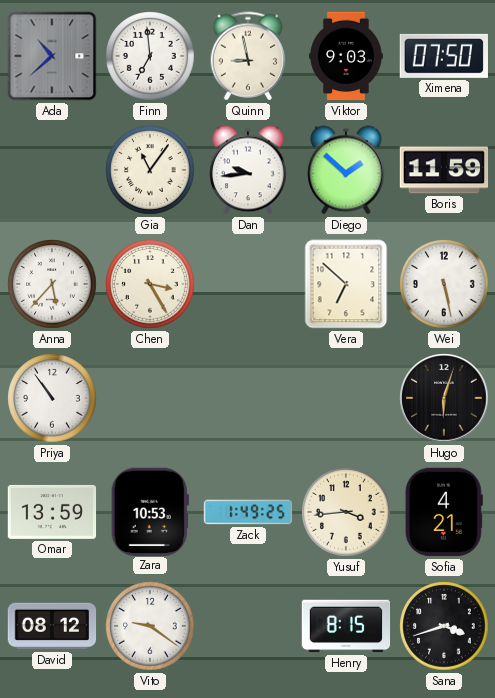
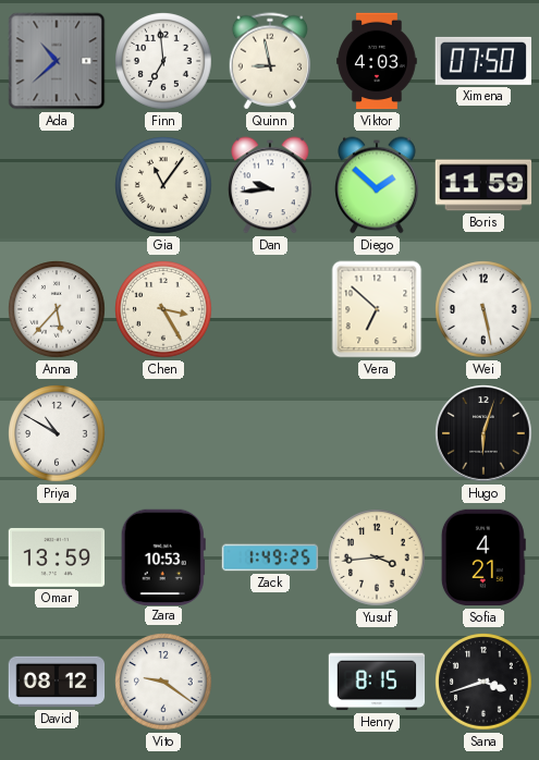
Viktor: 9:03 -> 4:03
Priya: 10:54 -> 10:50
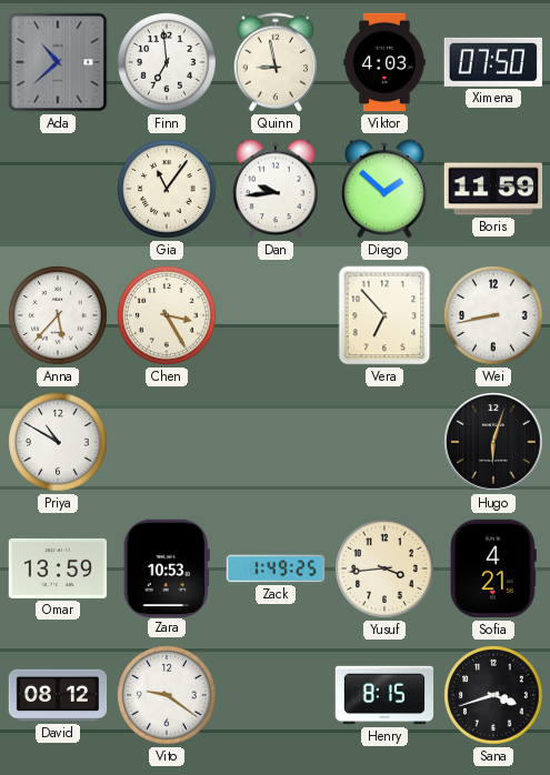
Vera: 6:52 -> 6:53
Wei: 5:28 -> 8:43
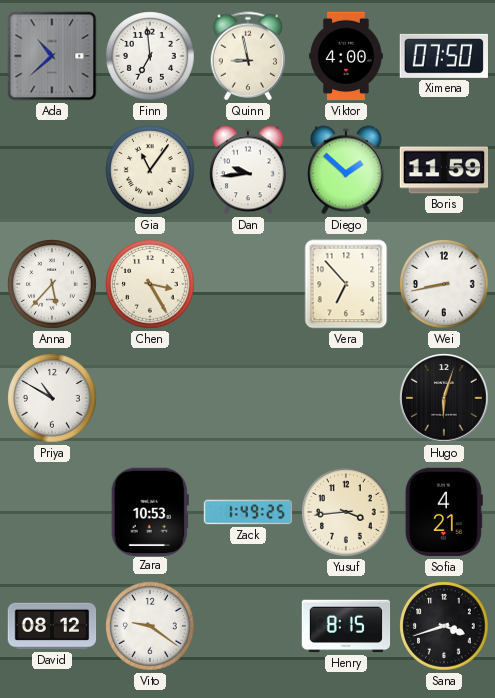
Viktor: 4:03 -> 4:00
Omar: 13:59 -> none
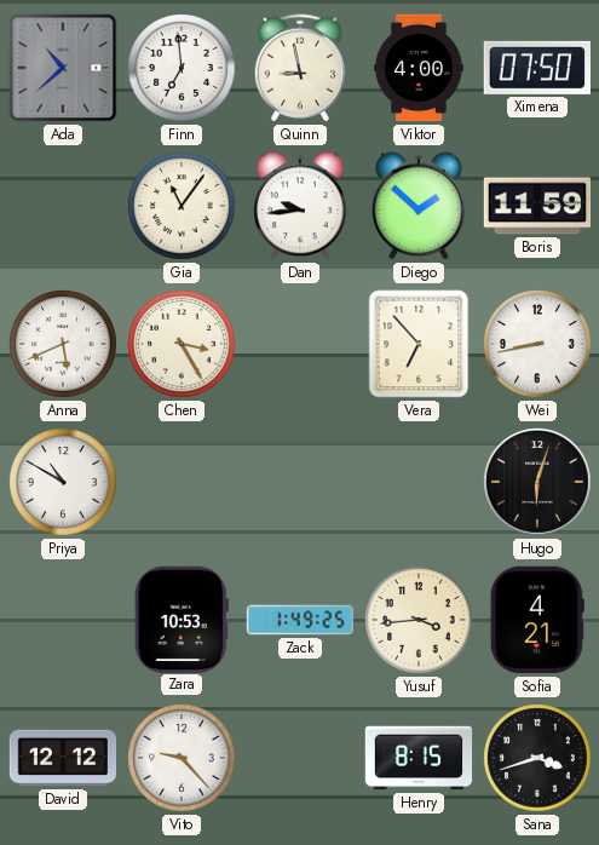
Anna: 5:37 -> 5:41
David: 08:12 -> 12:12
Vito: 9:21 -> 9:23
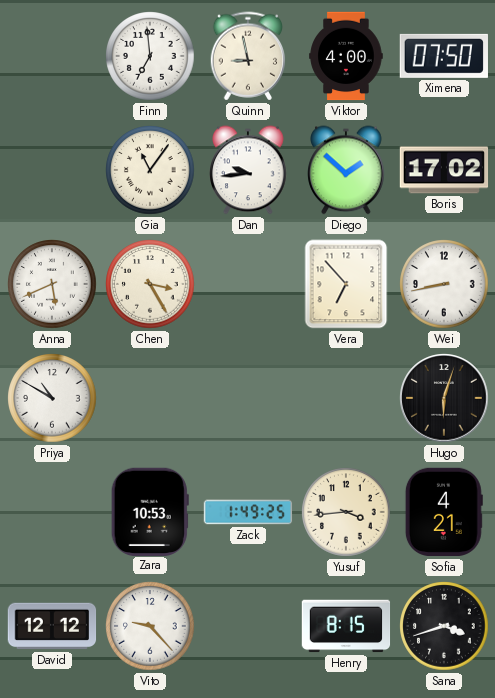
Ada: 10:38 -> none
Boris: 11:59 -> 17:02
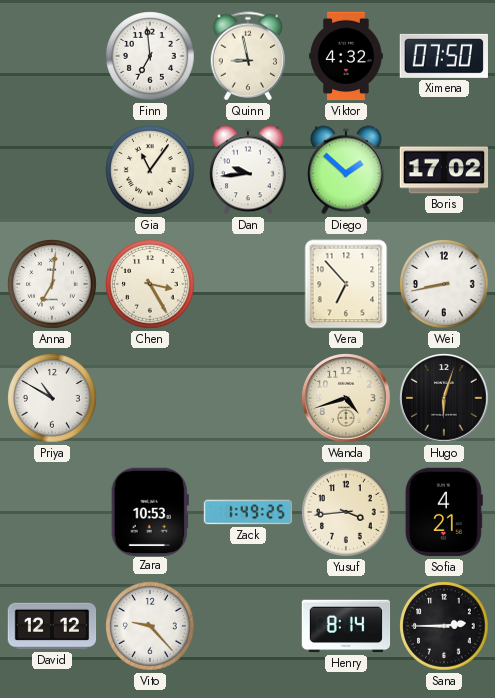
Viktor: 4:00 -> 4:32
Anna: 5:41 -> 7:01
Wanda: none -> 4:42
Henry: 8:15 -> 8:14
Sana: 3:42 -> 2:45
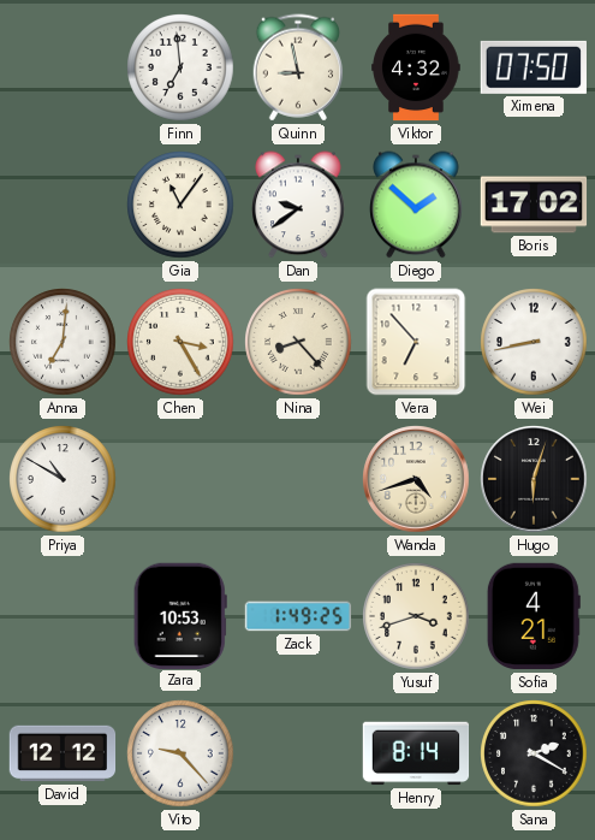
Dan: 9:44 -> 9:39
Nina: none -> 8:23
Yusuf: 3:44 -> 3:42
Sana: 2:45 -> 2:20
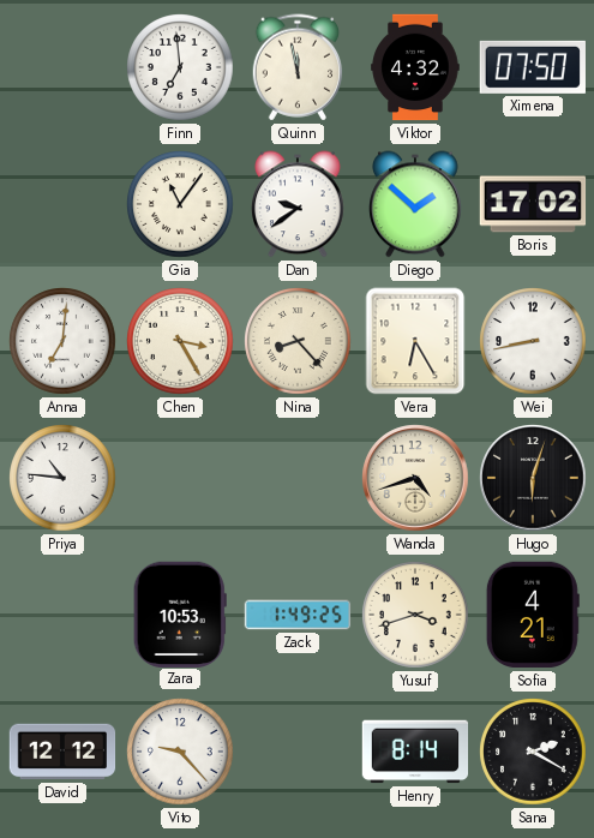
Quinn: 8:58 -> 11:58
Vera: 6:53 -> 6:25
Priya: 10:50 -> 10:46
